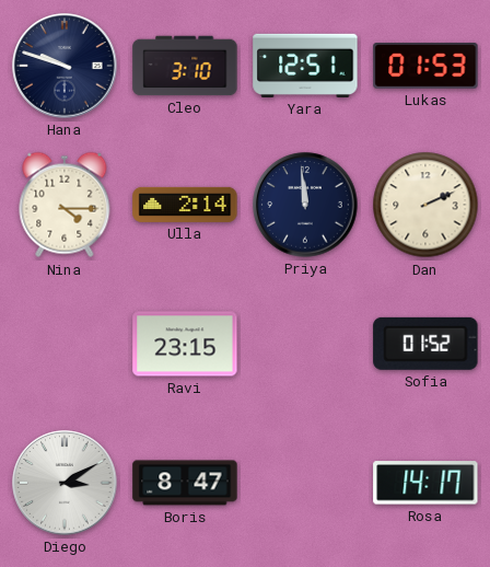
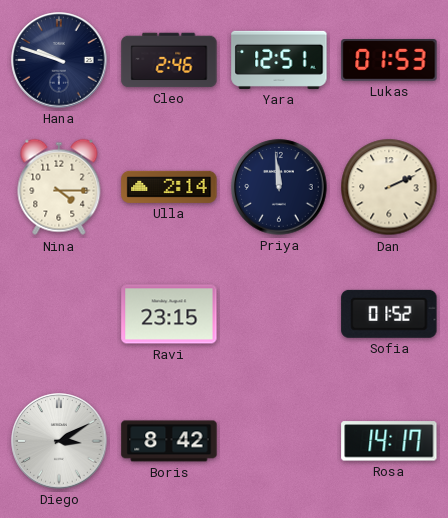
Cleo: 3:10 -> 2:46
Boris: 8:47 -> 8:42
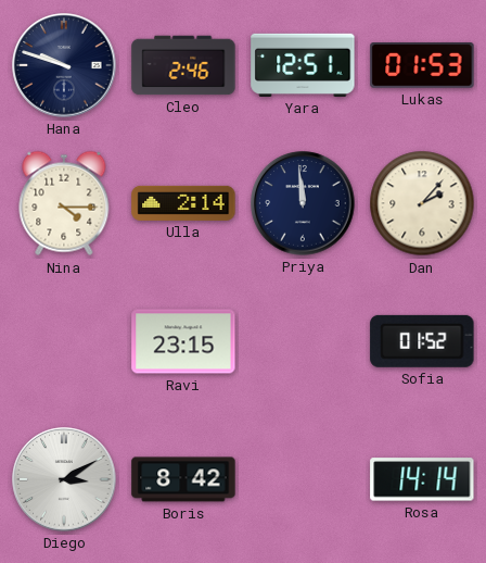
Dan: 2:11 -> 2:07
Rosa: 14:17 -> 14:14
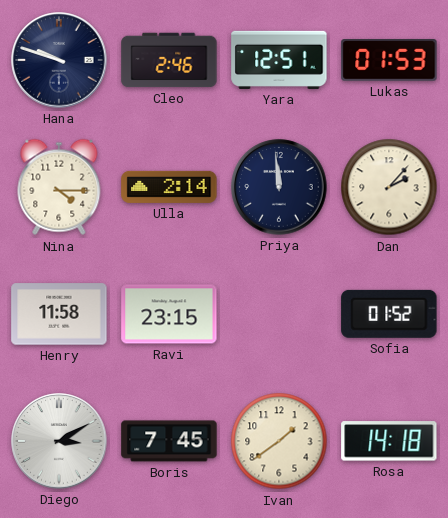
Henry: none -> 11:58
Boris: 8:42 -> 7:45
Ivan: none -> 1:39
Rosa: 14:14 -> 14:18
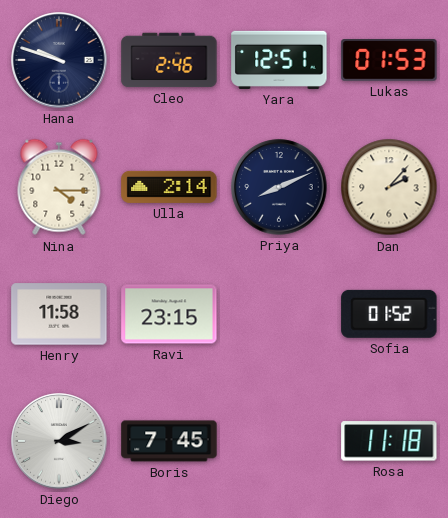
Priya: 11:59 -> 8:11
Ivan: 1:39 -> none
Rosa: 14:18 -> 11:18
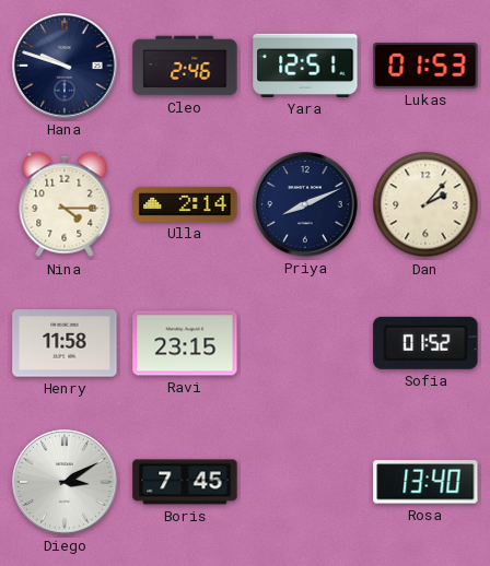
Rosa: 11:18 -> 13:40
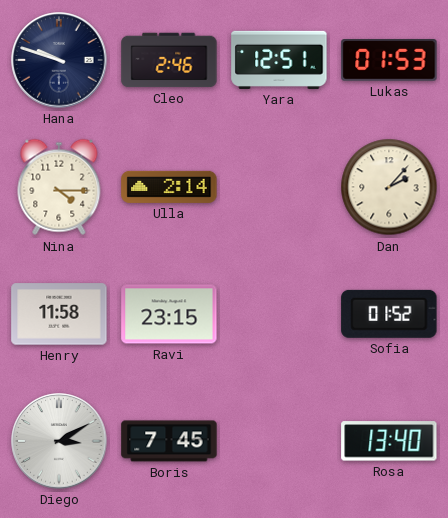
Priya: 8:11 -> none
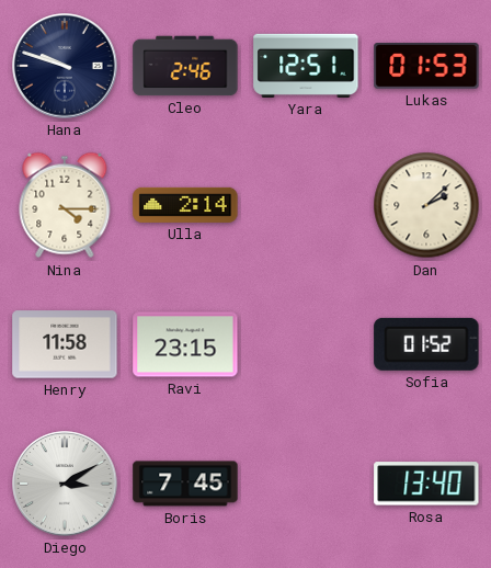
Dan: 2:07 -> 2:08
